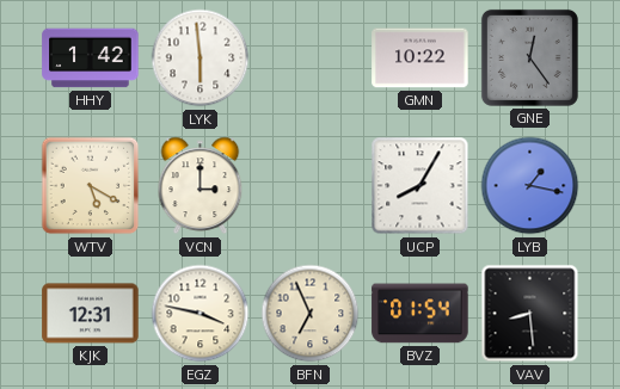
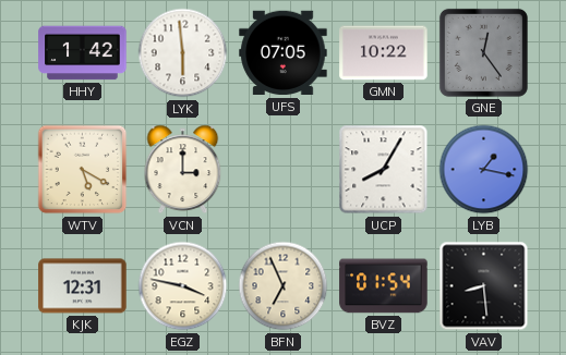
UFS: none -> 07:05
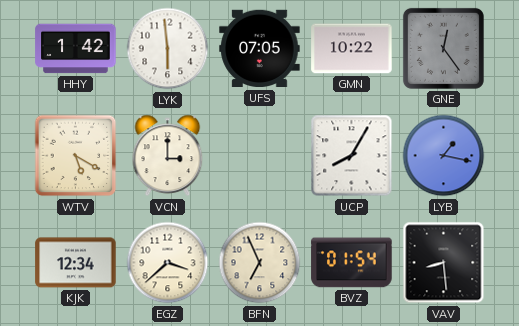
KJK: 12:31 -> 12:34
EGZ: 3:47 -> 3:38
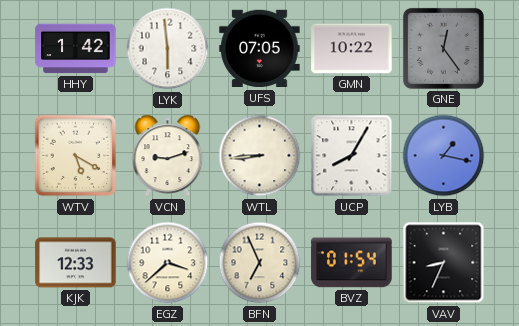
VCN: 3:00 -> 9:12
WTL: none -> 8:44
KJK: 12:34 -> 12:33
VAV: 8:29 -> 8:34
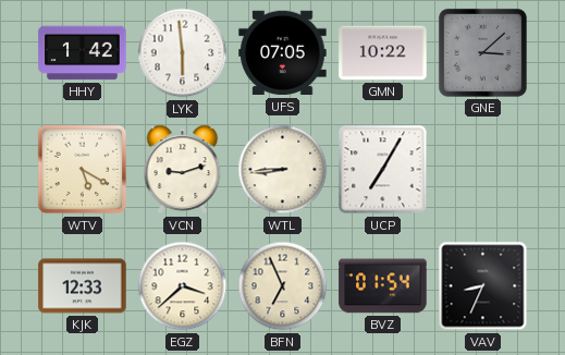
GNE: 12:24 -> 3:08
UCP: 8:05 -> 7:05
LYB: 1:17 -> none
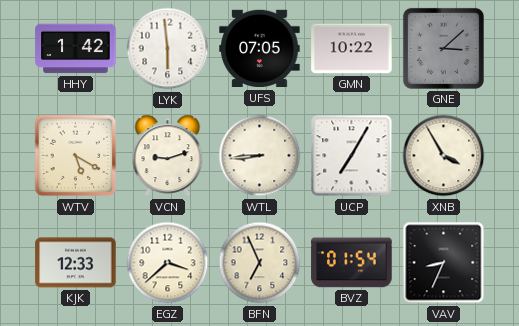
XNB: none -> 3:55
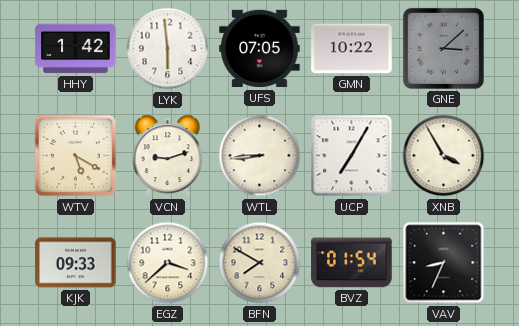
KJK: 12:33 -> 09:33
BFN: 6:56 -> 7:50
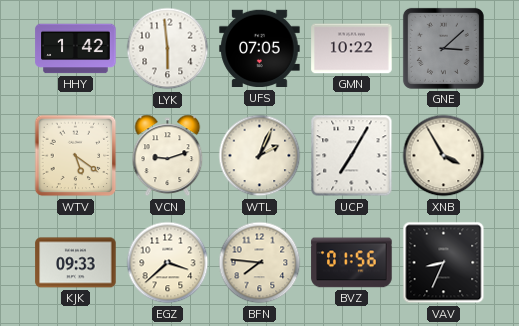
WTV: 5:20 -> 5:21
WTL: 8:44 -> 2:04
BFN: 7:50 -> 7:46
BVZ: 01:54 -> 01:56
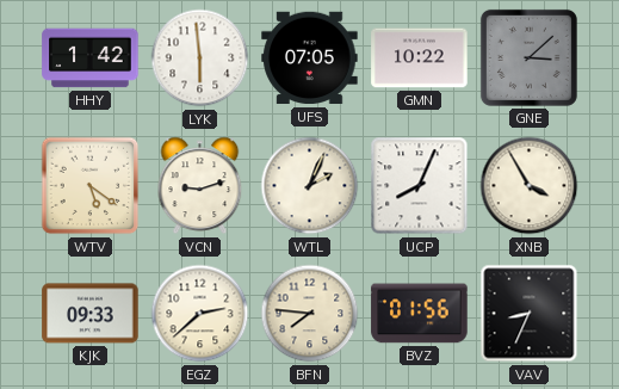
UCP: 7:05 -> 8:04
EGZ: 3:38 -> 2:38
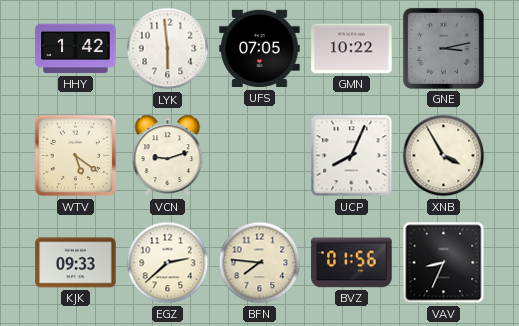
GNE: 3:08 -> 3:13
WTL: 2:04 -> none
